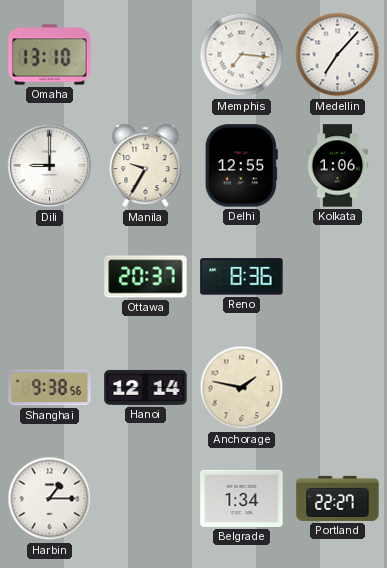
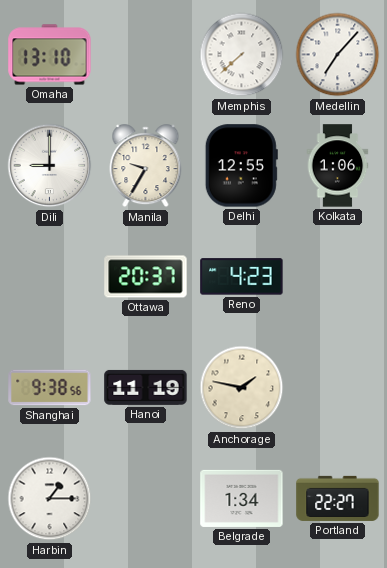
Memphis: 7:16 -> 7:38
Reno: 8:36 -> 4:23
Hanoi: 12:14 -> 11:19
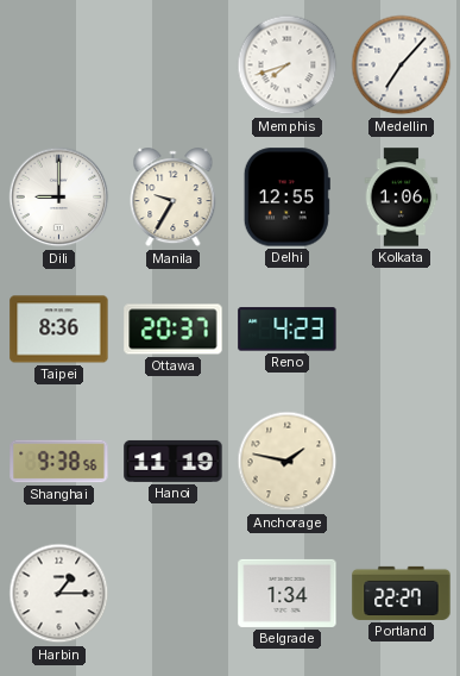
Omaha: 13:10 -> none
Memphis: 7:38 -> 7:42
Taipei: none -> 8:36
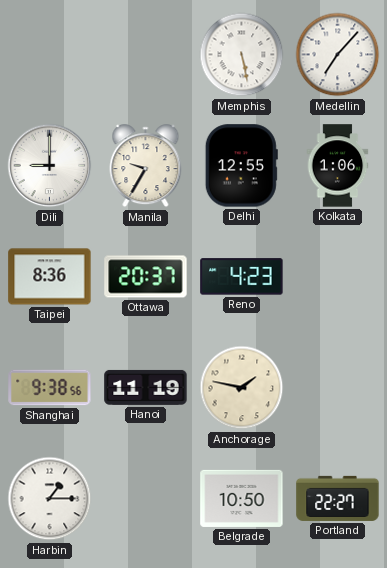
Memphis: 7:42 -> 5:28
Belgrade: 1:34 -> 10:50
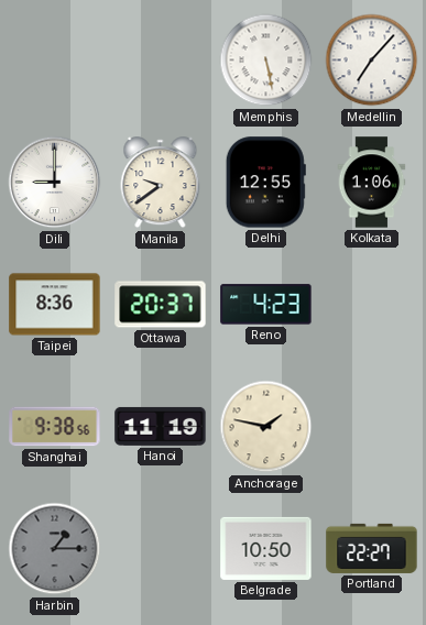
Manila: 9:35 -> 9:39
Harbin dial: white -> grey
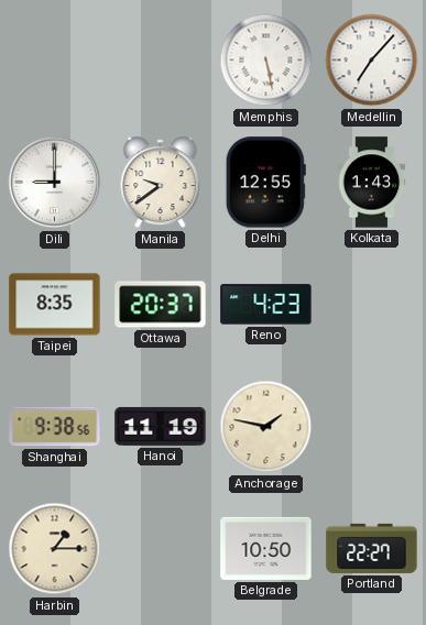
Kolkata: 1:06 -> 1:43
Taipei: 8:36 -> 8:35
Harbin dial: grey -> cream
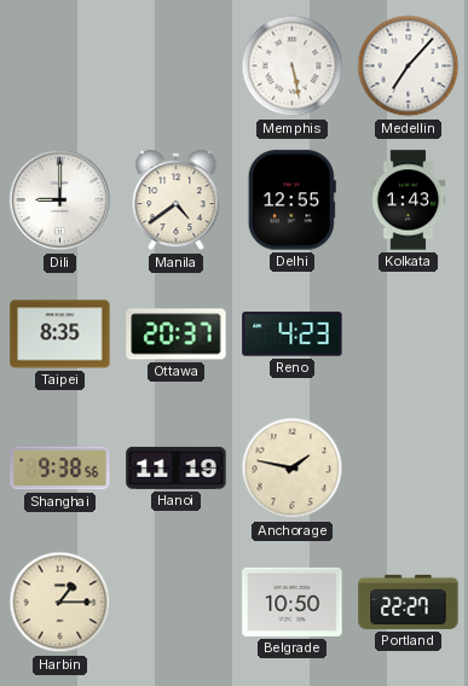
Manila: 9:39 -> 4:39
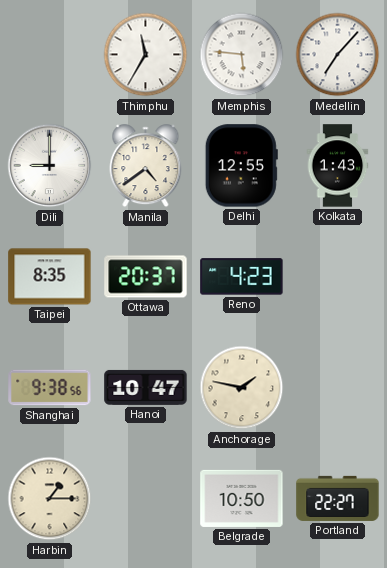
Thimphu: none -> 11:35
Memphis: 5:28 -> 5:46
Hanoi: 11:19 -> 10:47
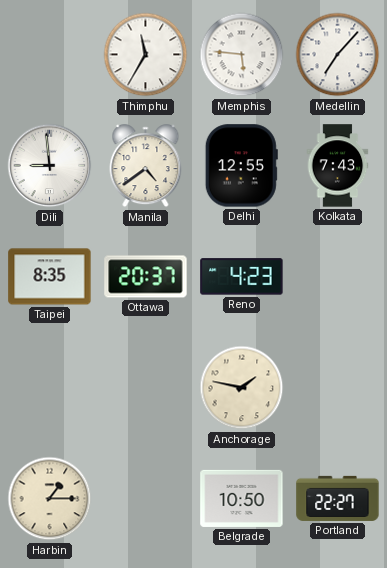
Dili: 9:00 -> 8:59
Kolkata: 1:43 -> 7:43
Shanghai: 9:38 -> none
Hanoi: 10:47 -> none
